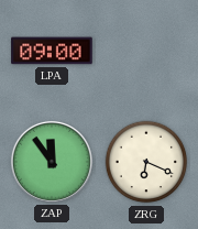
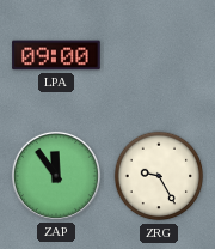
ZRG: 6:19 -> 9:25
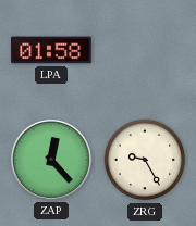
LPA: 09:00 -> 01:58
ZAP: 11:54 -> 12:23
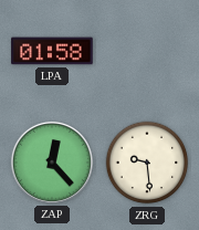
ZRG: 9:25 -> 9:29
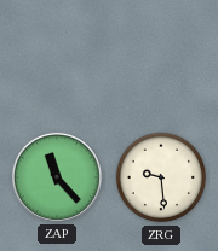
LPA: 01:58 -> none
ZAP: 12:23 -> 11:23
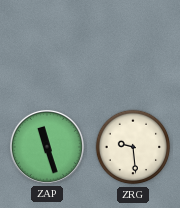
ZAP: 11:23 -> 11:27
